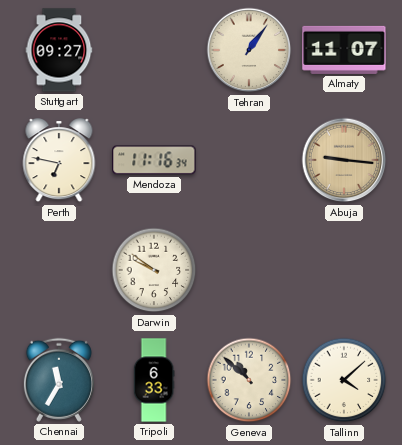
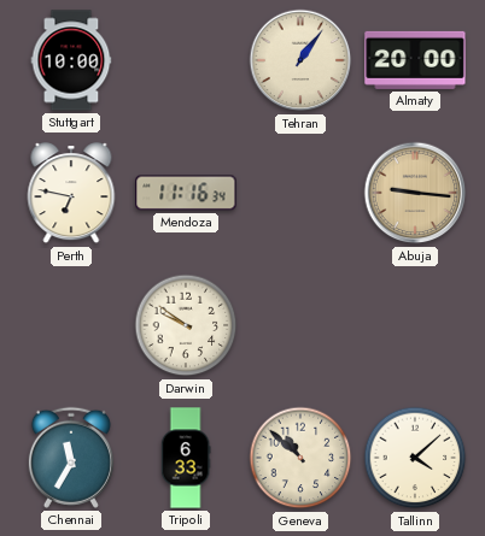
Stuttgart: 09:27 -> 10:00
Almaty: 11:07 -> 20:00
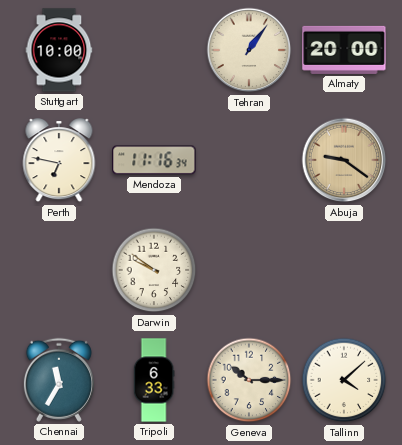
Abuja: 9:16 -> 9:21
Geneva: 10:52 -> 10:15
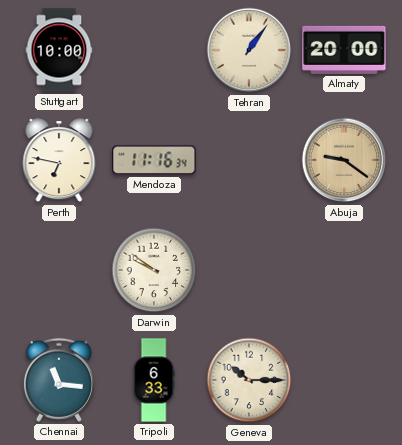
Chennai: 11:35 -> 11:16
Tallinn: 4:08 -> none
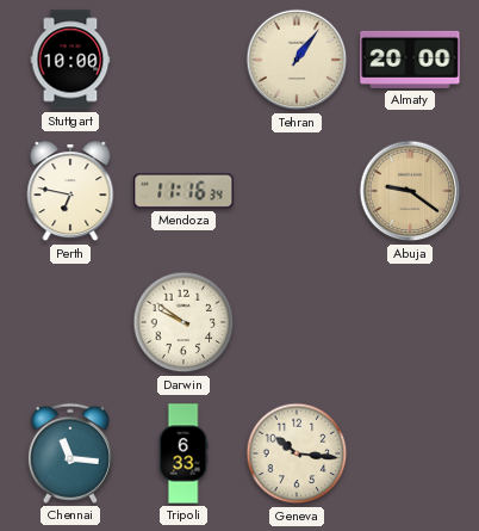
Geneva: 10:15 -> 10:16
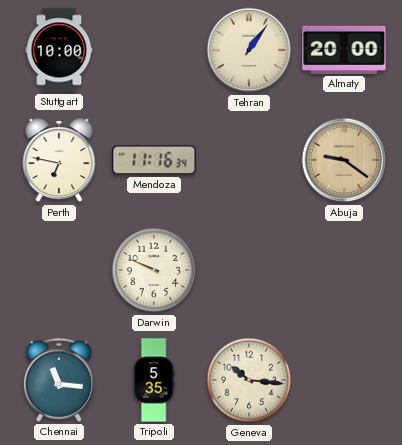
Darwin: 9:51 -> 9:49
Tripoli: 6:33 -> 5:35
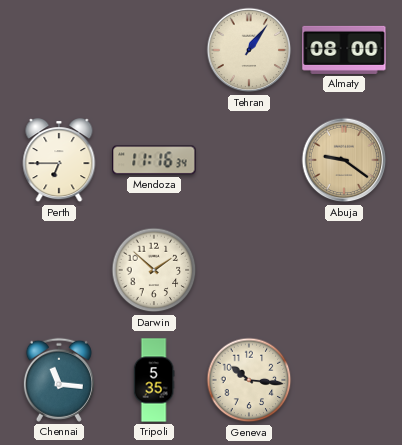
Stuttgart: 10:00 -> none
Almaty: 20:00 -> 08:00
Perth: 6:47 -> 6:45
Darwin: 9:49 -> 1:52
